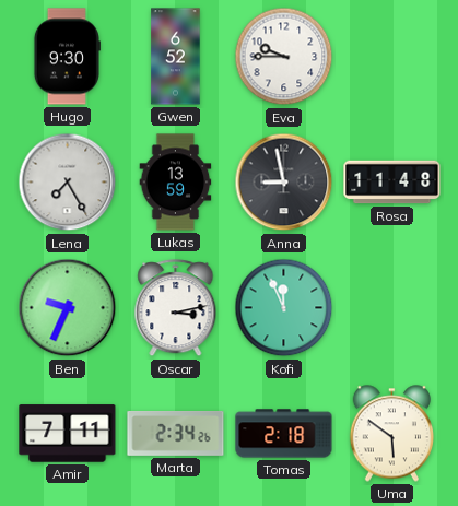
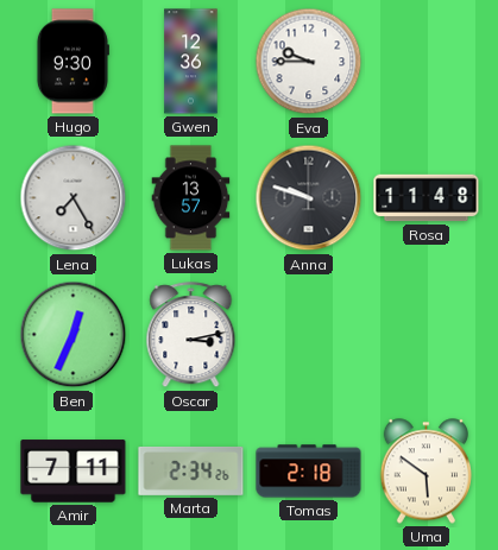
Gwen: 6:52 -> 12:36
Lukas: 13:59 -> 13:57
Anna: 8:58 -> 9:48
Ben: 9:34 -> 12:34
Kofi: 11:56 -> none
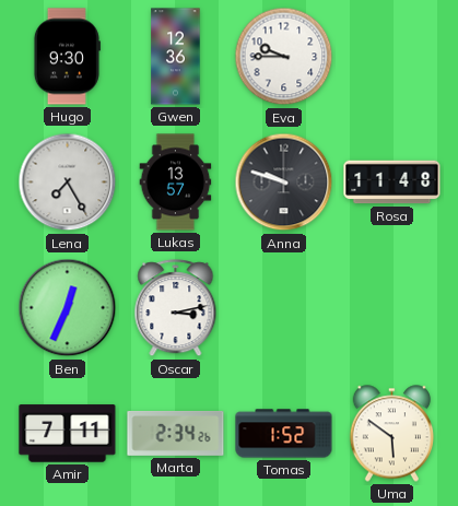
Tomas: 2:18 -> 1:52
